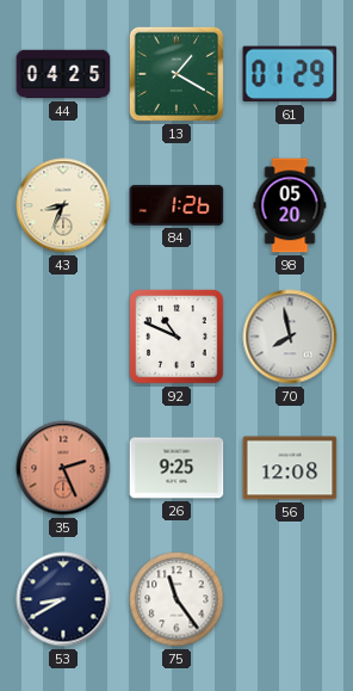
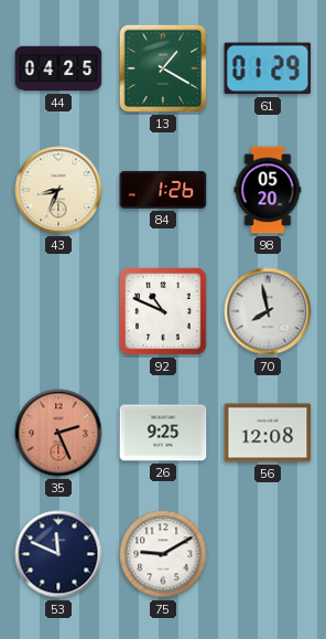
53: 8:40 -> 11:49
75: 11:24 -> 9:10
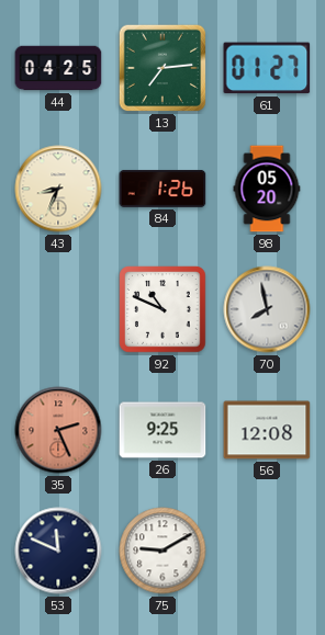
13: 1:20 -> 7:14
61: 01:29 -> 01:27
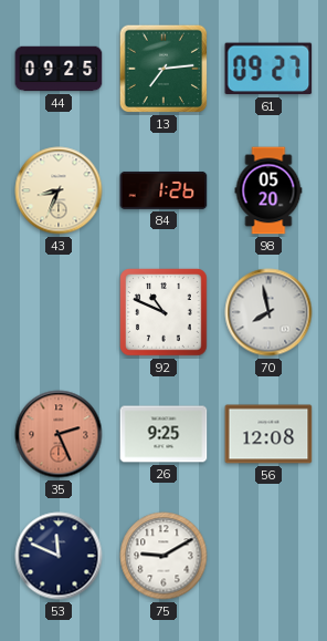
44: 04:25 -> 09:25
61: 01:27 -> 09:27
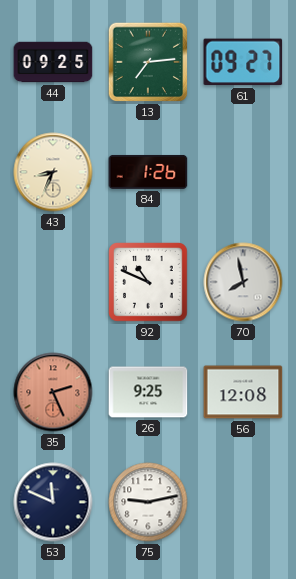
98: 05:20 -> none
75: 9:10 -> 9:13
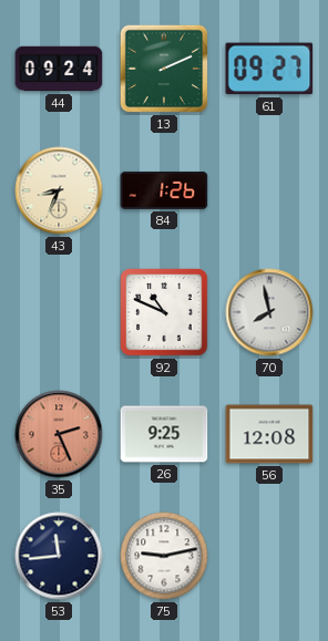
44: 09:25 -> 09:24
13: 7:14 -> 2:11
53: 11:49 -> 11:44
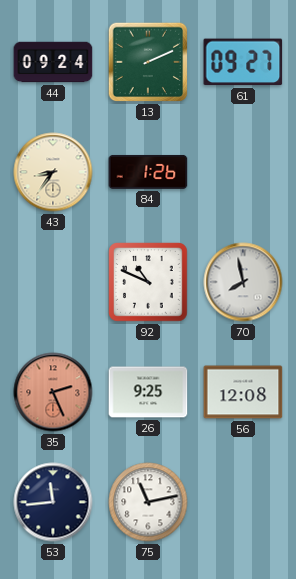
43: 8:34 -> 8:36
75: 9:13 -> 11:13
